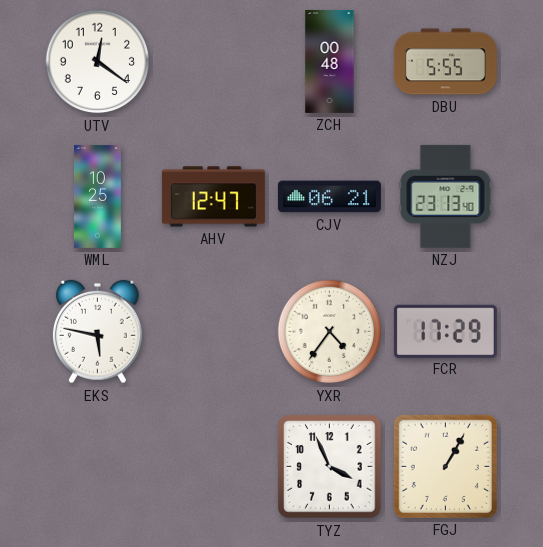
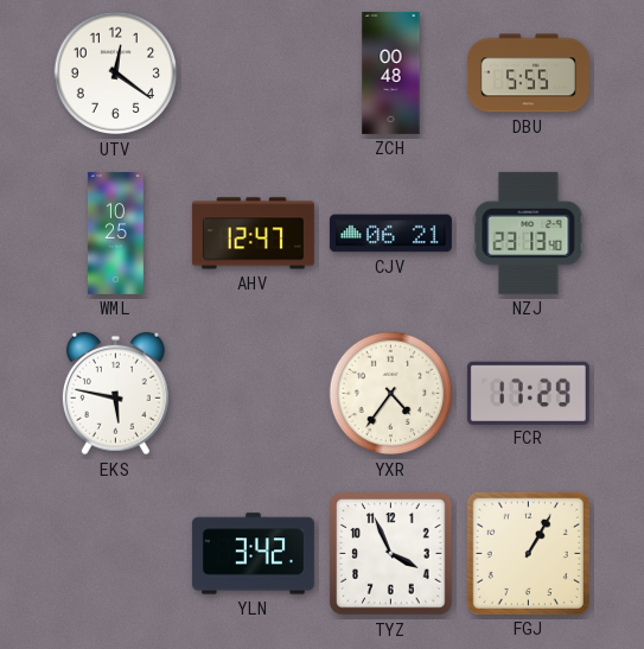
YLN: none -> 3:42
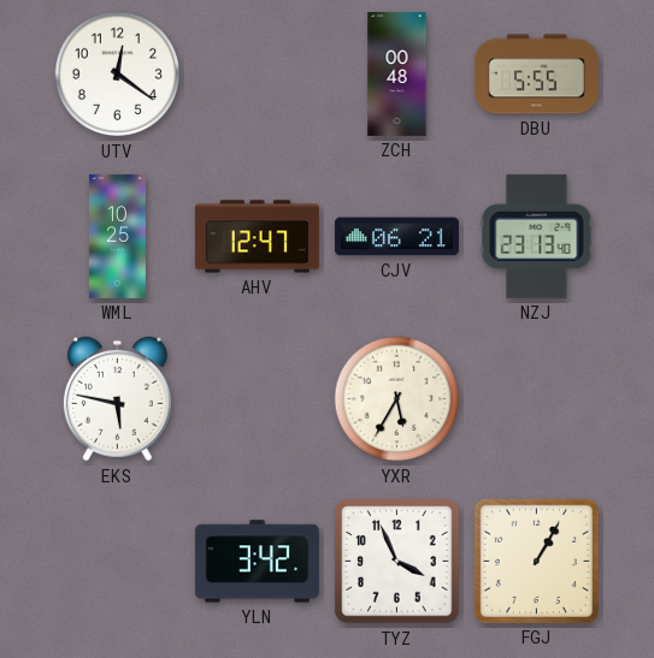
YXR: 4:36 -> 5:35
FCR: 17:29 -> none
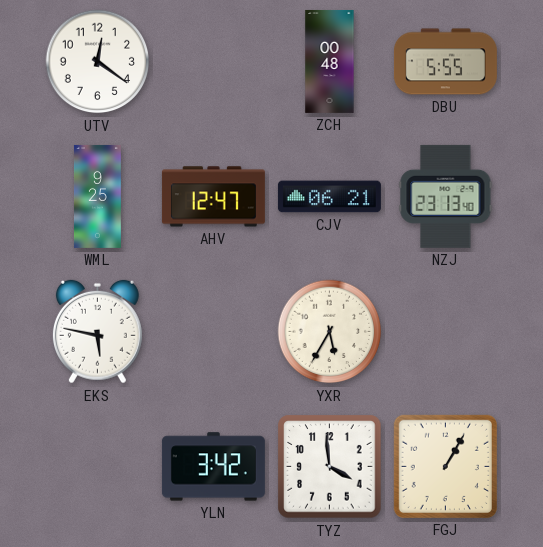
WML: 10:25 -> 9:25
TYZ: 3:56 -> 3:59
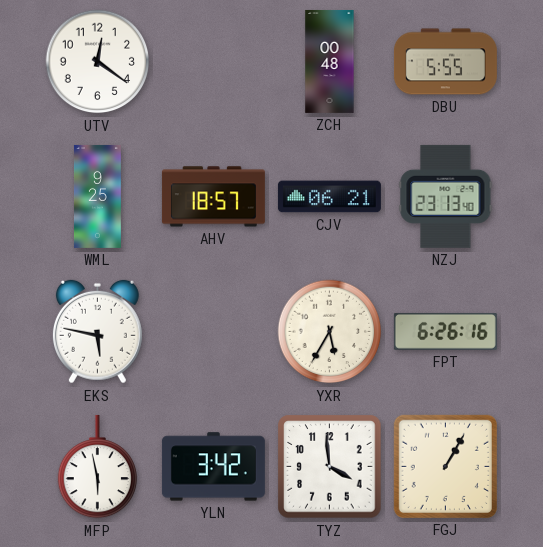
AHV: 12:47 -> 18:57
FPT: none -> 6:26
MFP: none -> 5:58
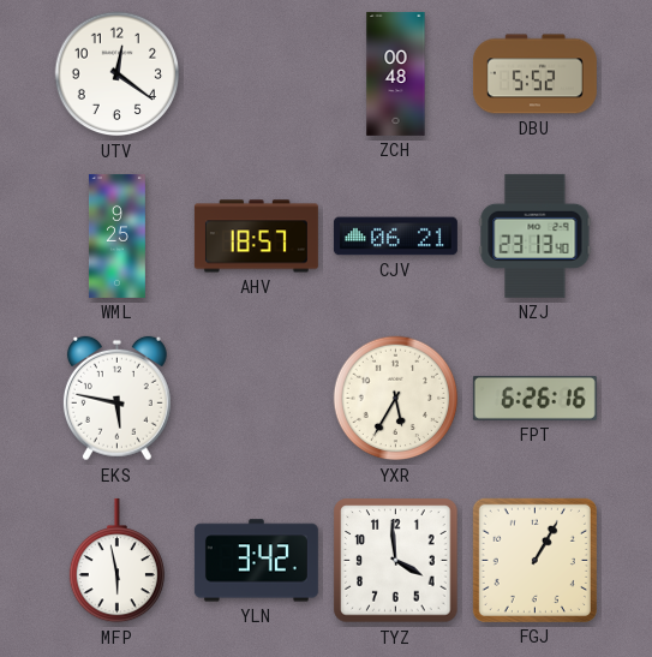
DBU: 5:55 -> 5:52
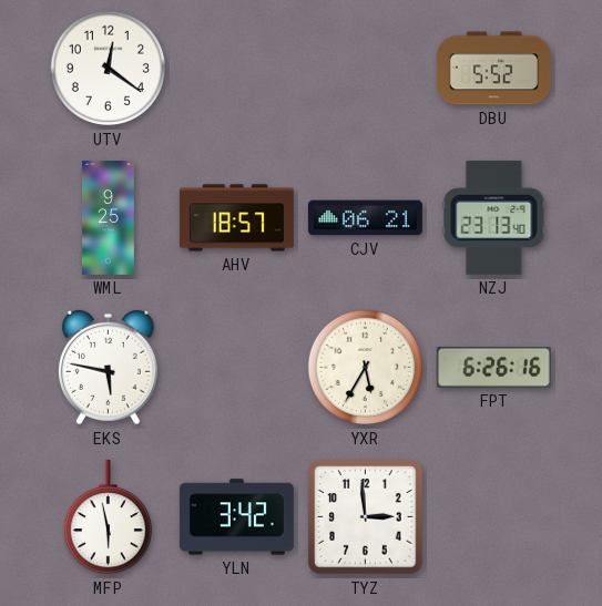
ZCH: 00:48 -> none
TYZ: 3:59 -> 2:59
FGJ: 1:05 -> none
